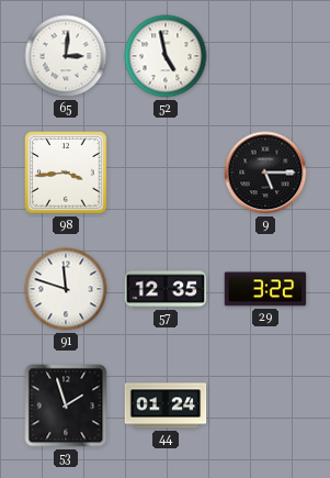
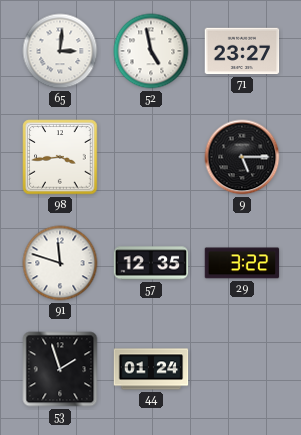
71: none -> 23:27
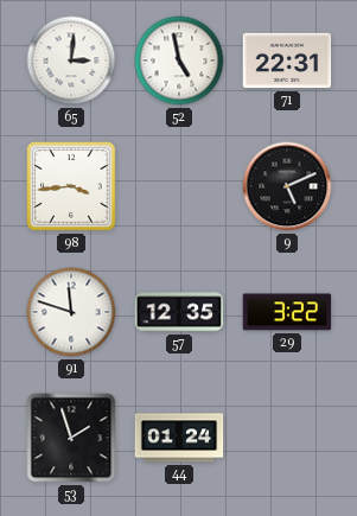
71: 23:27 -> 22:31
9: 5:15 -> 5:11
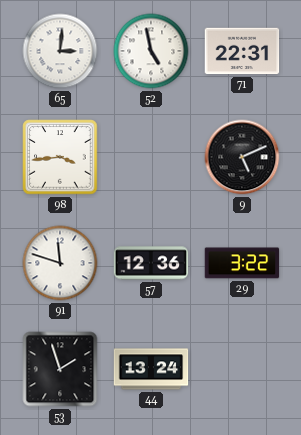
57: 12:35 -> 12:36
44: 01:24 -> 13:24
